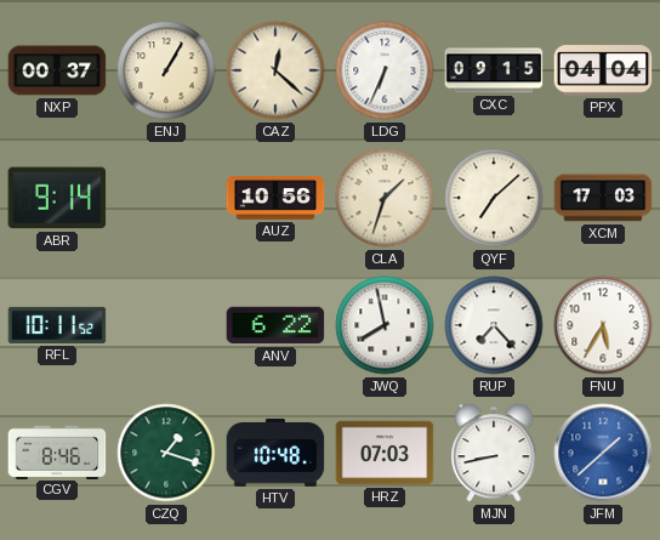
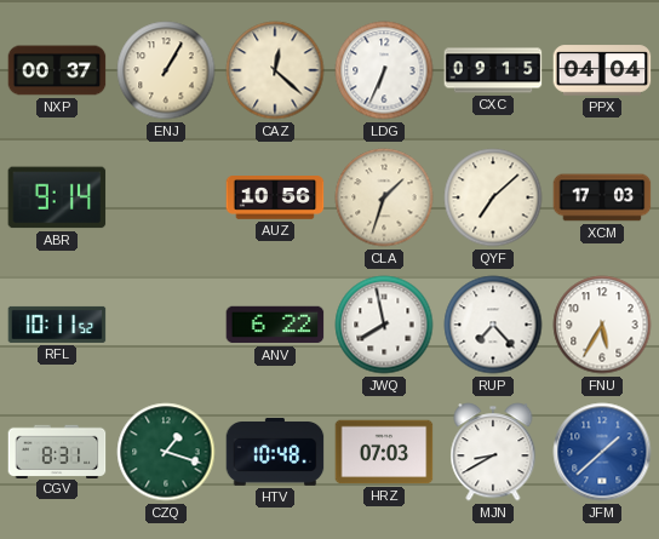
CGV: 8:46 -> 8:31
MJN: 8:43 -> 8:40
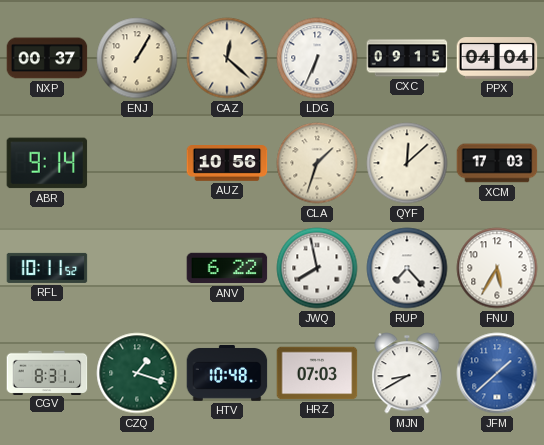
QYF: 7:08 -> 12:08
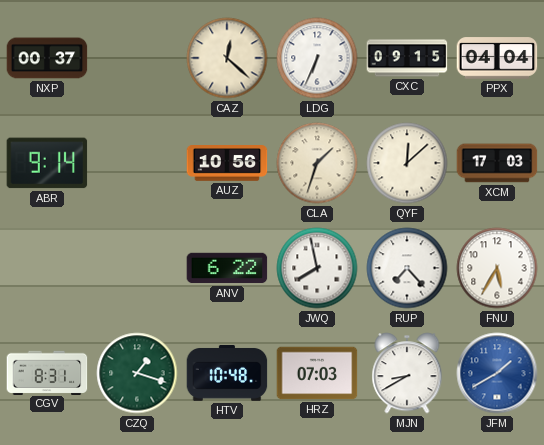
ENJ: 1:05 -> none
RFL: 10:11 -> none
JFM: 1:38 -> 1:40
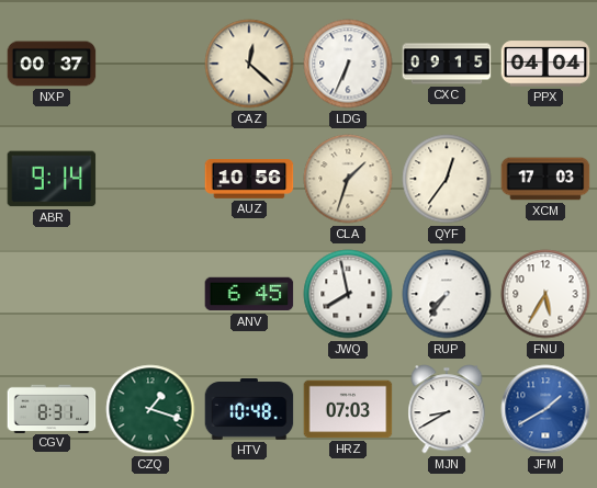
QYF: 12:08 -> 12:36
ANV: 6:22 -> 6:45
RUP: 7:23 -> 7:36
